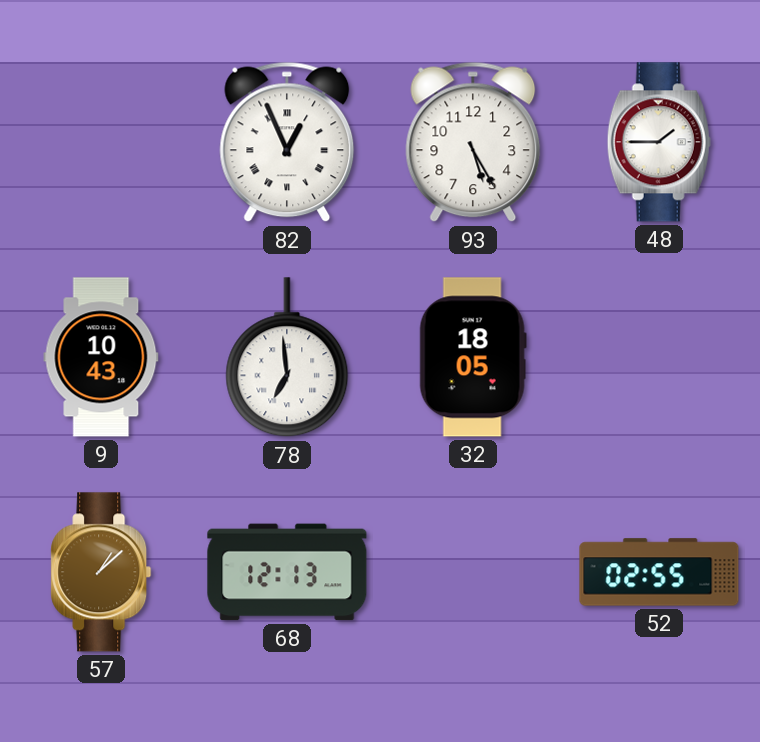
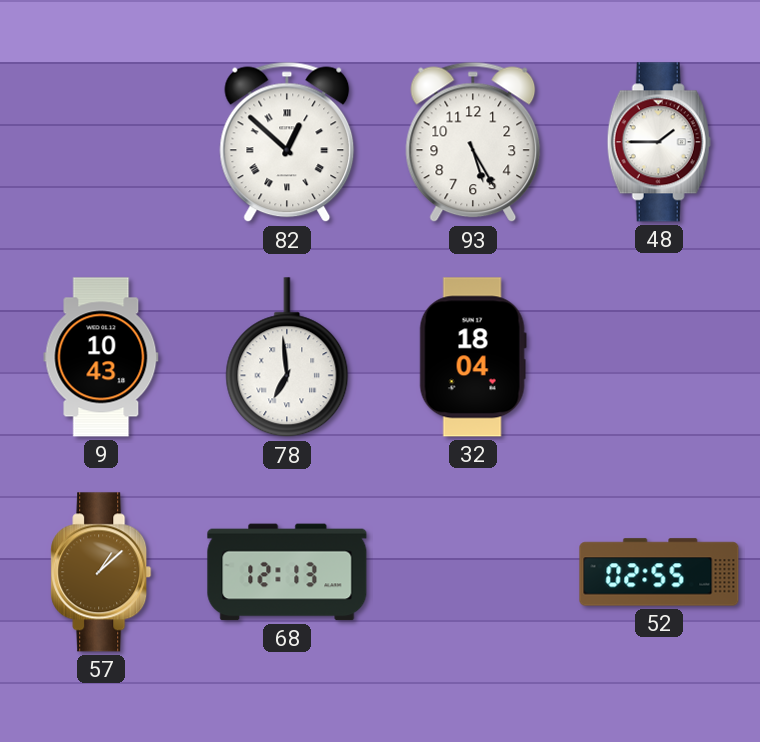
82: 12:56 -> 12:52
32: 18:05 -> 18:04
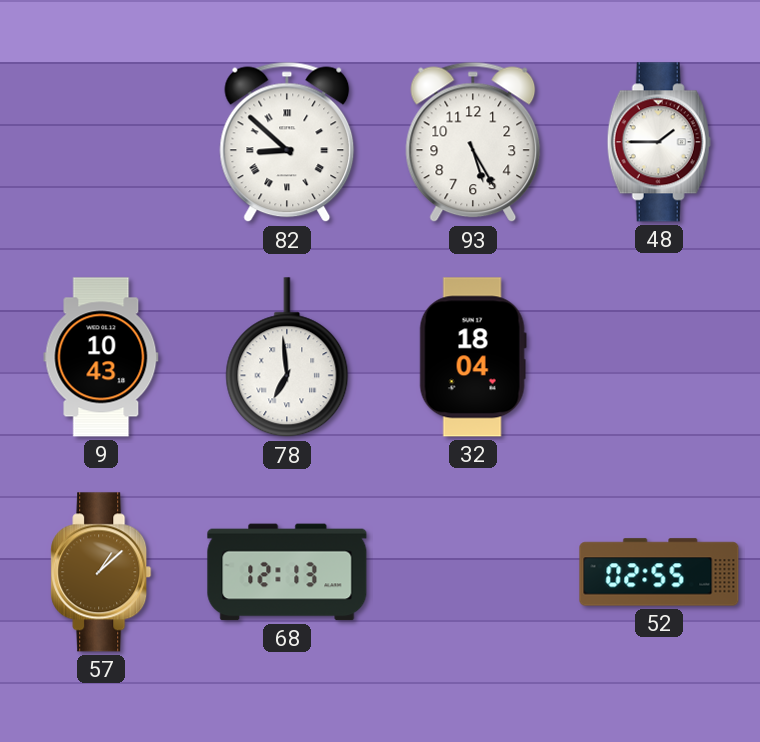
82: 12:52 -> 8:52
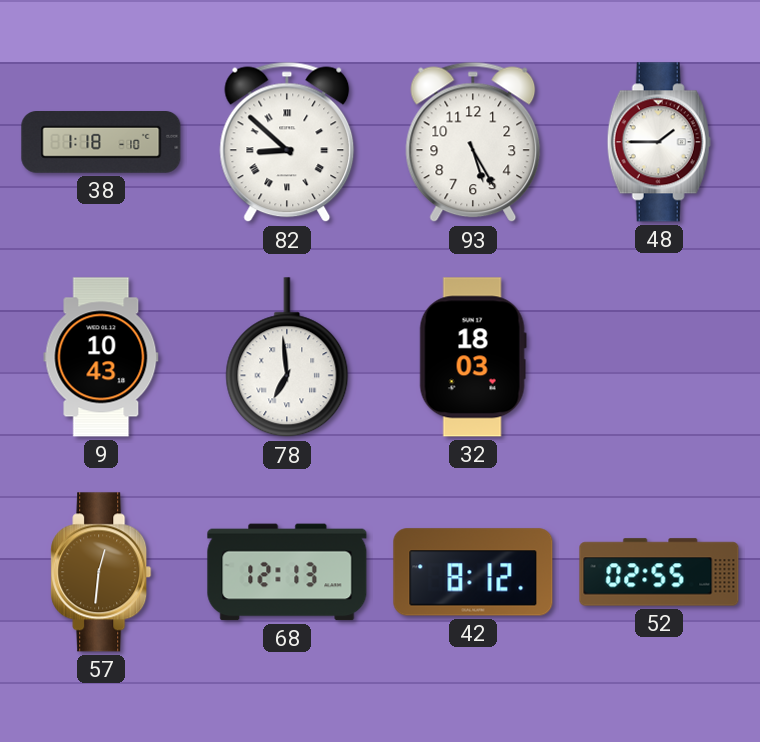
38: none -> 1:18
32: 18:04 -> 18:03
57: 1:08 -> 12:31
42: none -> 8:12
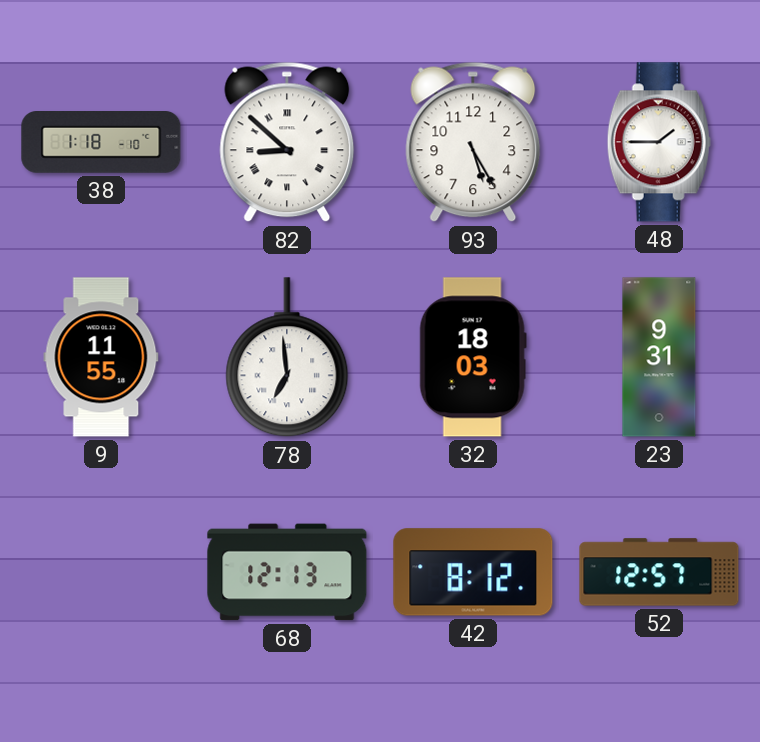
9: 10:43 -> 11:55
23: none -> 9:31
57: 12:31 -> none
52: 02:55 -> 12:57
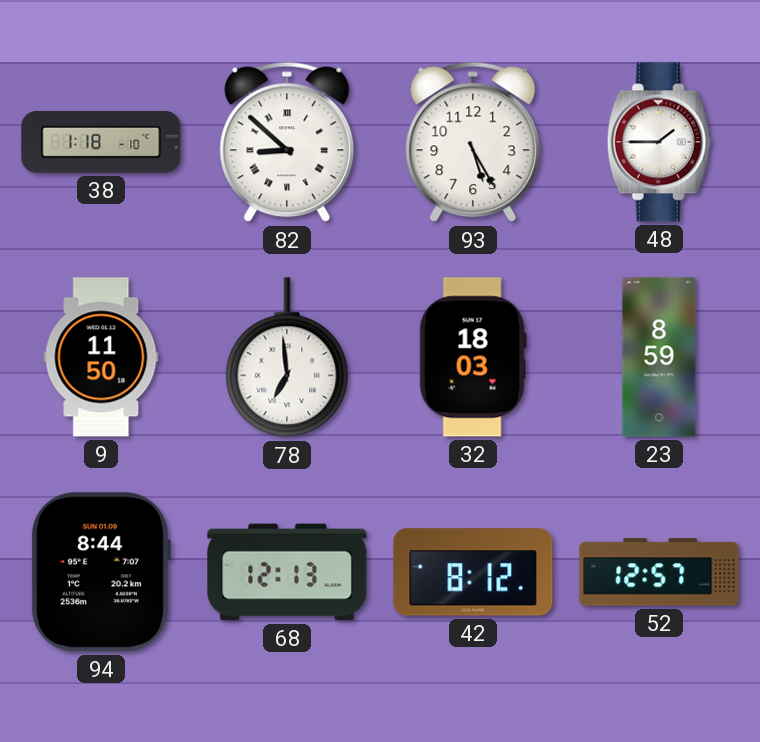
9: 11:55 -> 11:50
23: 9:31 -> 8:59
94: none -> 8:44
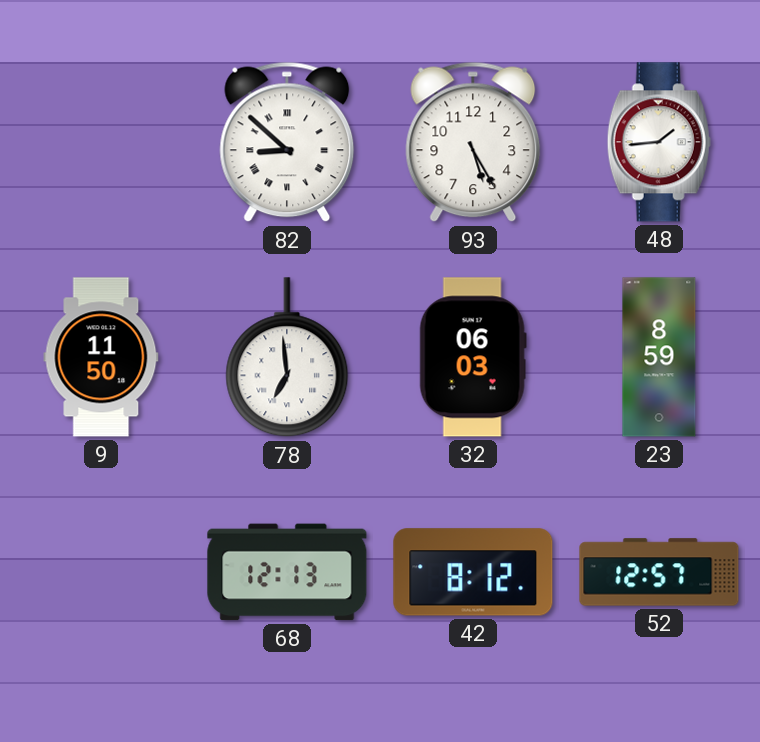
38: 1:18 -> none
48: 1:45 -> 1:44
32: 18:03 -> 06:03
94: 8:44 -> none
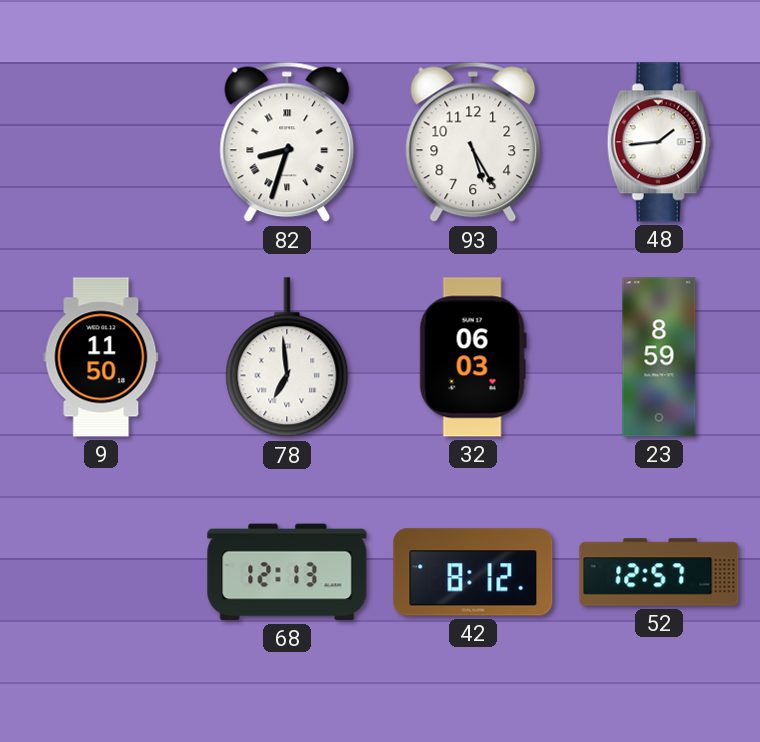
82: 8:52 -> 8:33
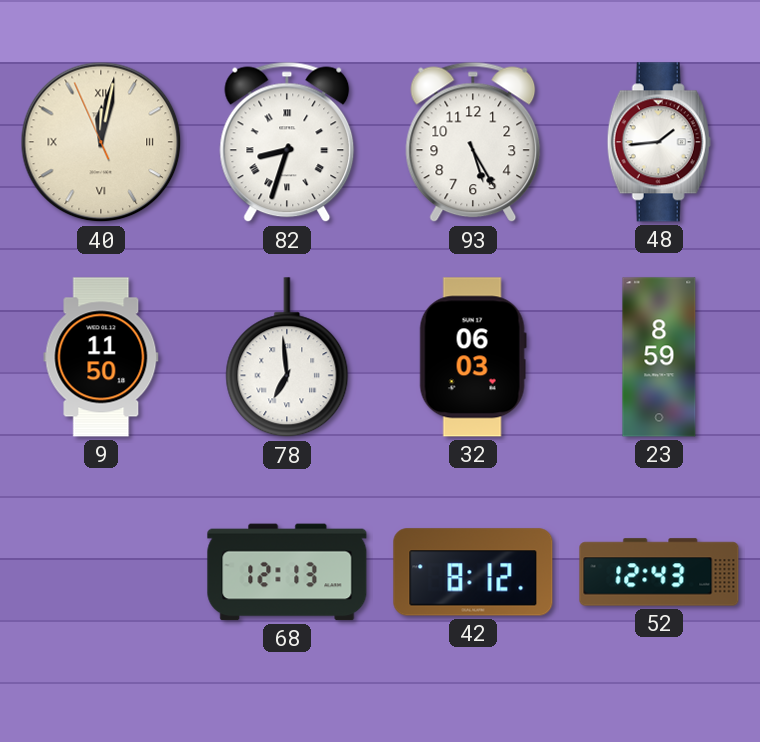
40: none -> 12:01
52: 12:57 -> 12:43
